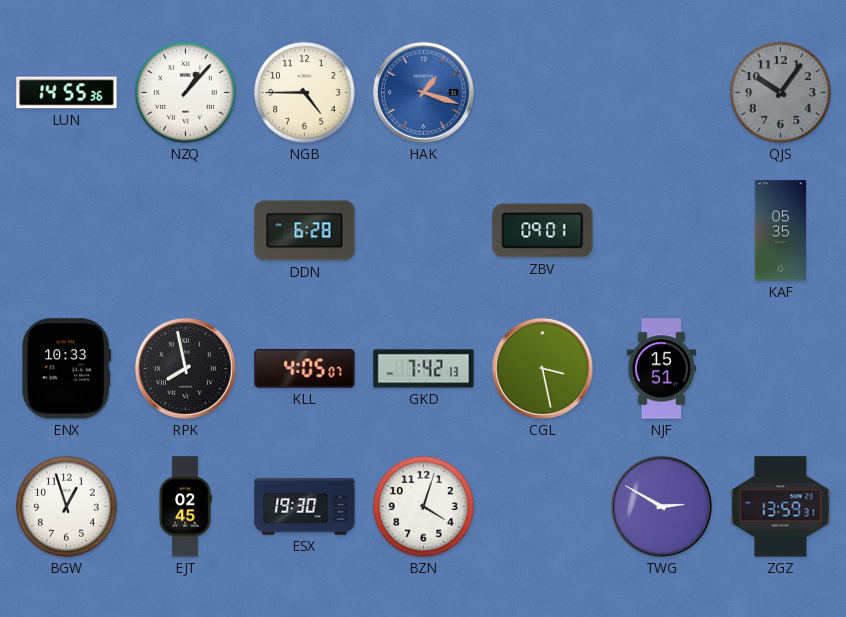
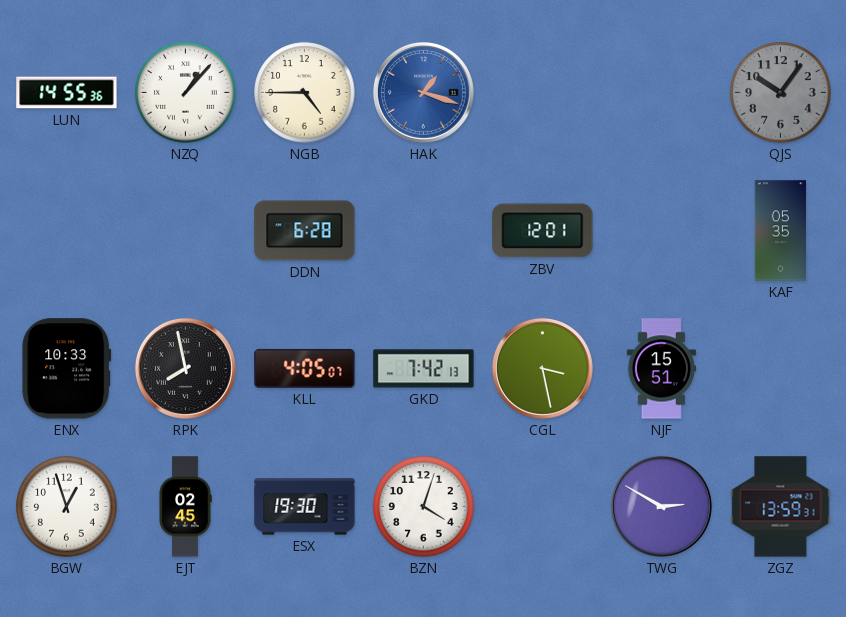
ZBV: 09:01 -> 12:01
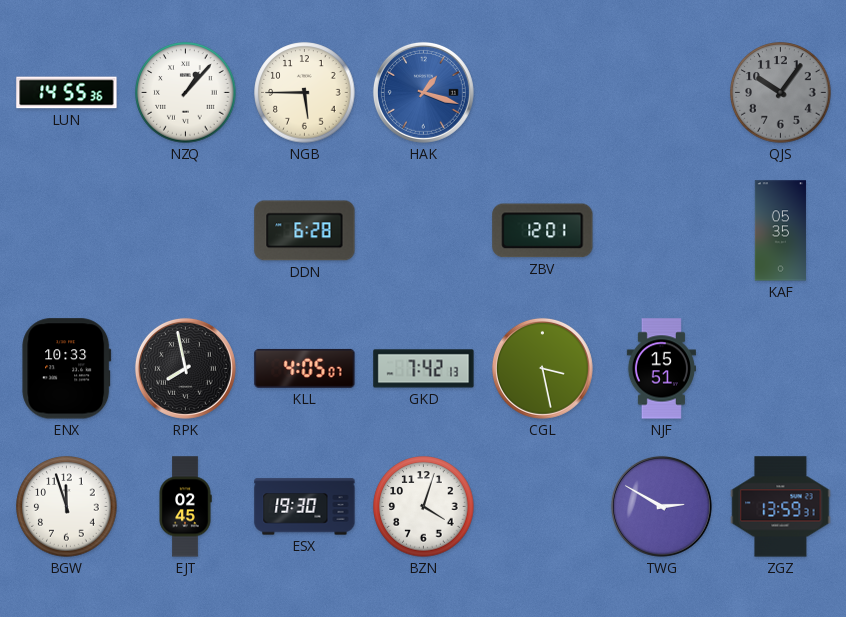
NGB: 4:45 -> 5:45
BGW: 12:57 -> 11:57
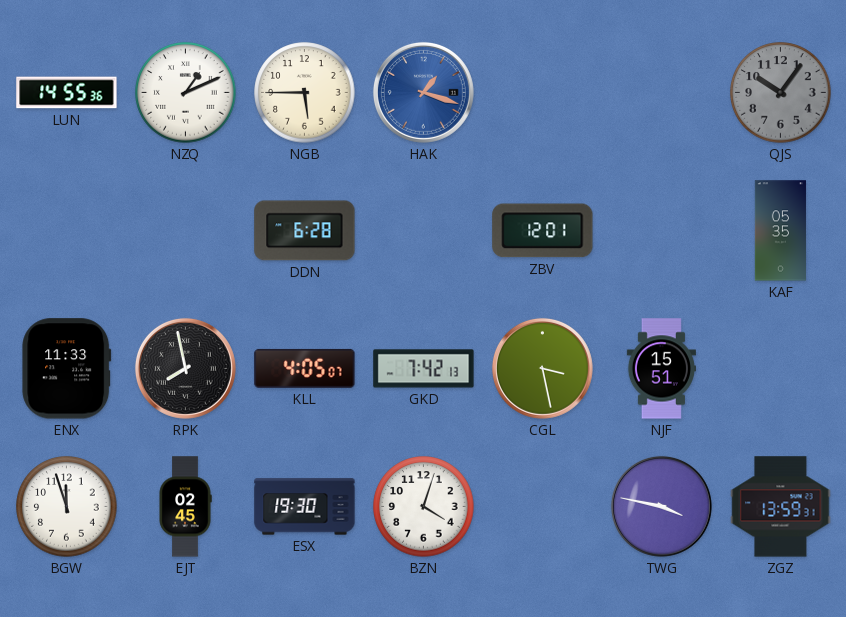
NZQ: 1:07 -> 1:11
ENX: 10:33 -> 11:33
TWG: 2:50 -> 3:47
